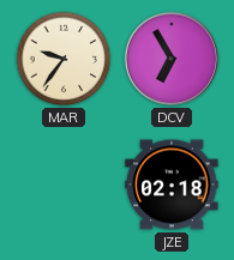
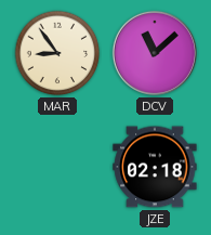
MAR: 9:36 -> 8:54
DCV: 6:55 -> 11:08
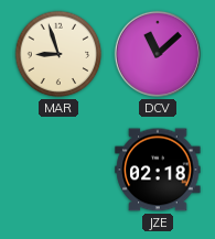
MAR: 8:54 -> 8:57
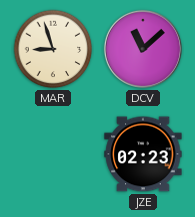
JZE: 02:18 -> 02:23
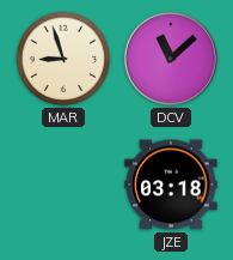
JZE: 02:23 -> 03:18
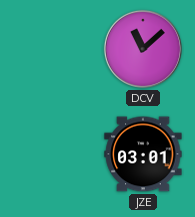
MAR: 8:57 -> none
JZE: 03:18 -> 03:01
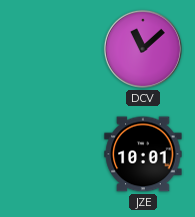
JZE: 03:01 -> 10:01
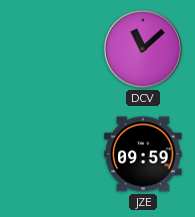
JZE: 10:01 -> 09:59
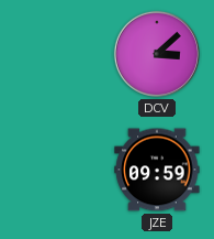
DCV: 11:08 -> 3:08
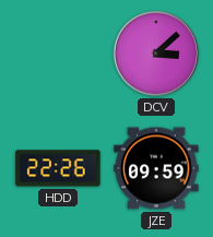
HDD: none -> 22:26
